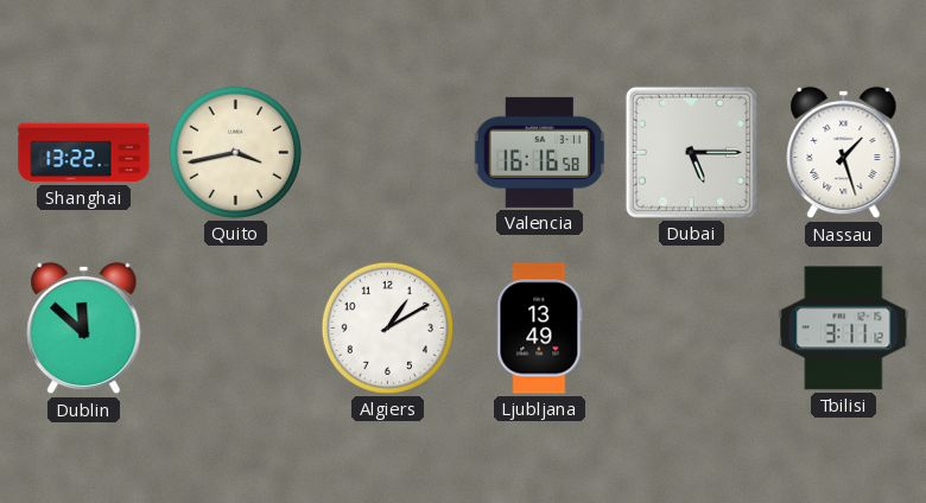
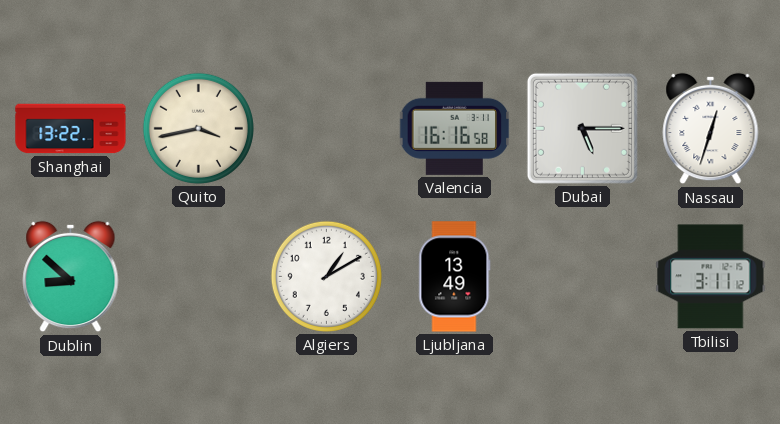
Nassau: 1:27 -> 12:33
Dublin: 11:52 -> 8:52
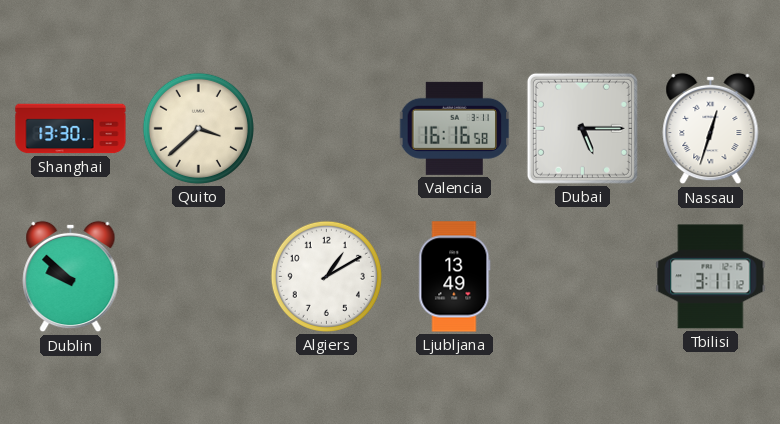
Shanghai: 13:22 -> 13:30
Quito: 3:43 -> 3:38
Dublin: 8:52 -> 9:52
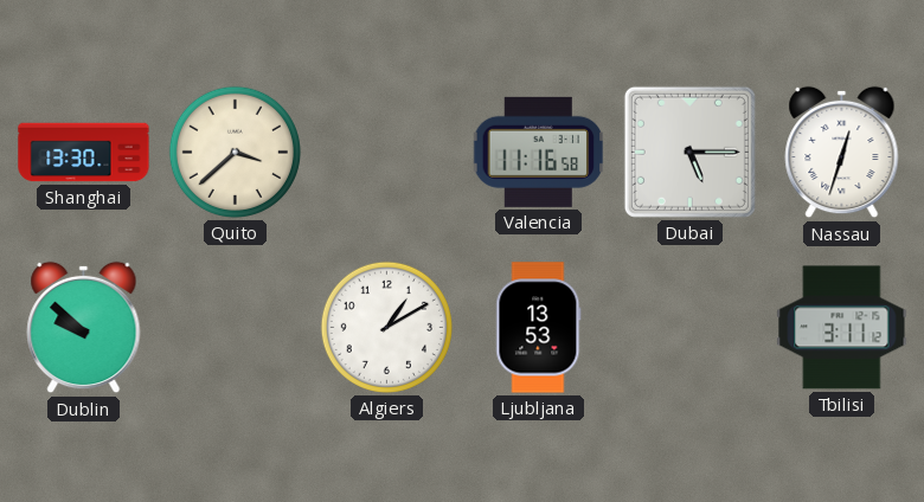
Valencia: 16:16 -> 11:16
Ljubljana: 13:49 -> 13:53
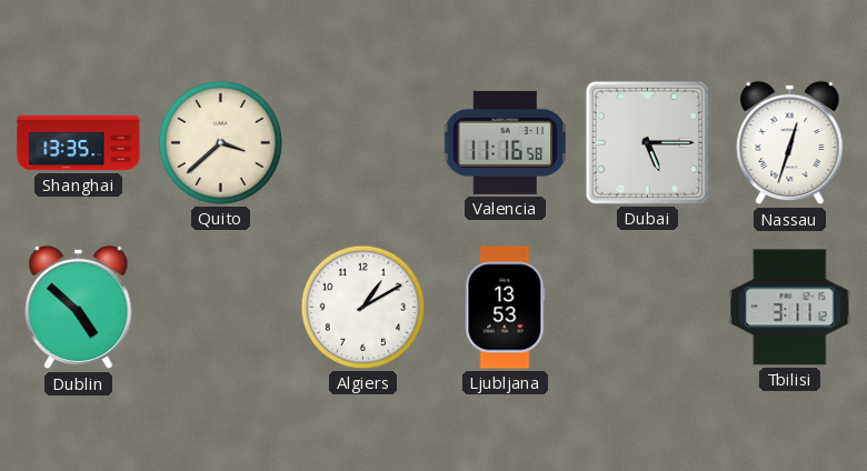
Shanghai: 13:30 -> 13:35
Dublin: 9:52 -> 4:52
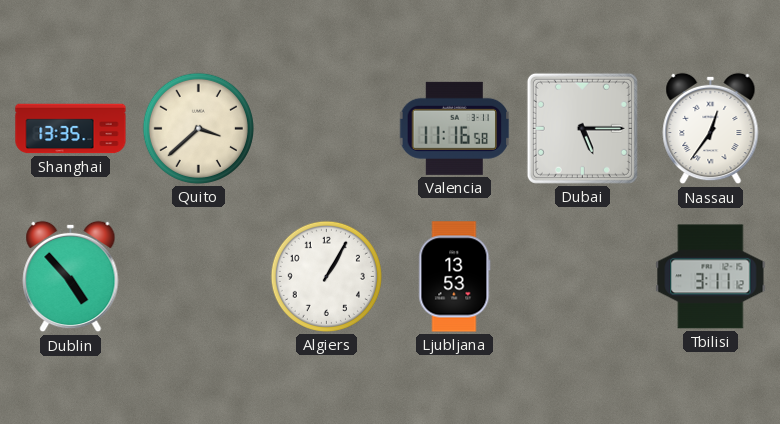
Nassau: 12:33 -> 12:36
Dublin: 4:52 -> 4:53
Algiers: 1:10 -> 1:05
